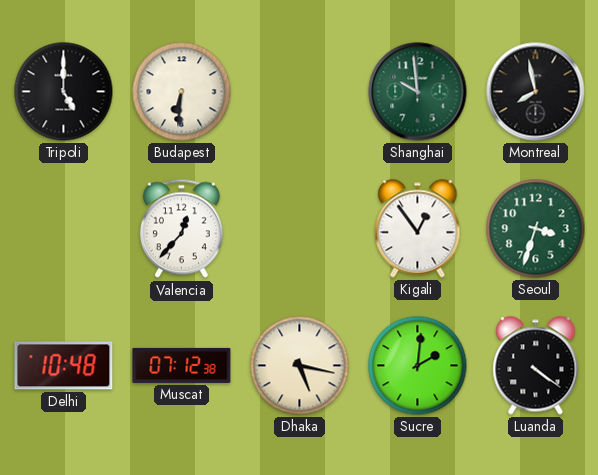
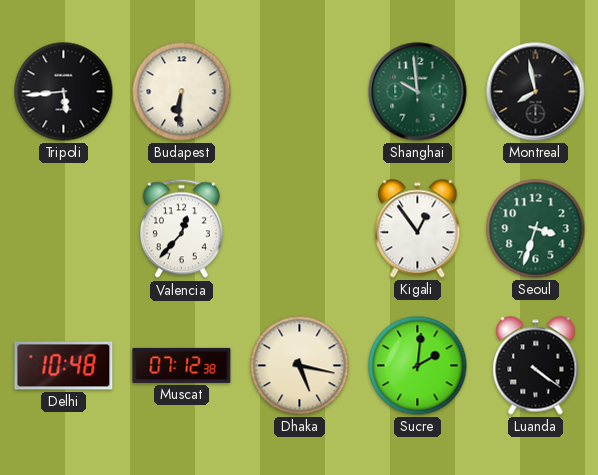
Tripoli: 5:00 -> 5:44
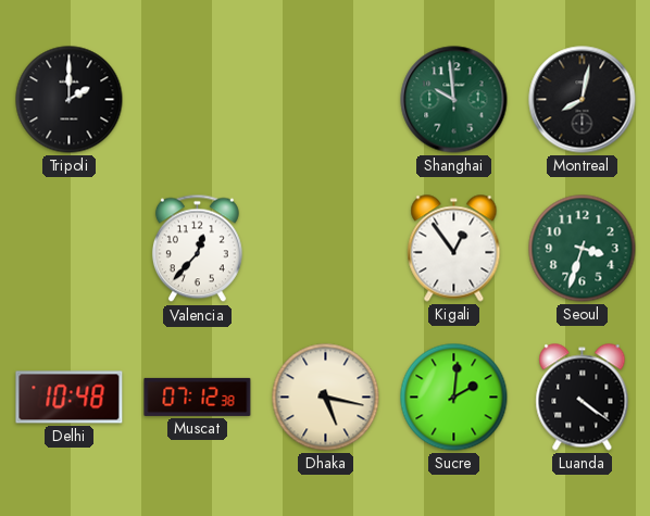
Tripoli: 5:44 -> 2:00
Budapest: 6:31 -> none
Montreal: 7:58 -> 8:02
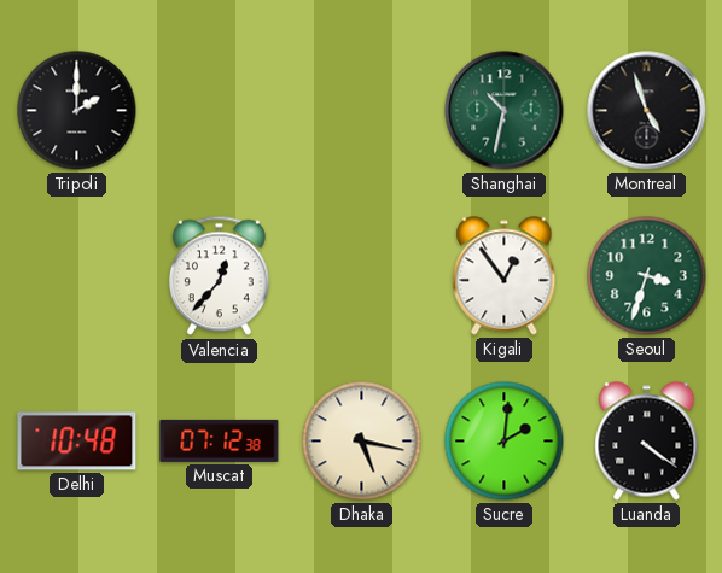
Shanghai: 9:59 -> 10:32
Montreal: 8:02 -> 4:57
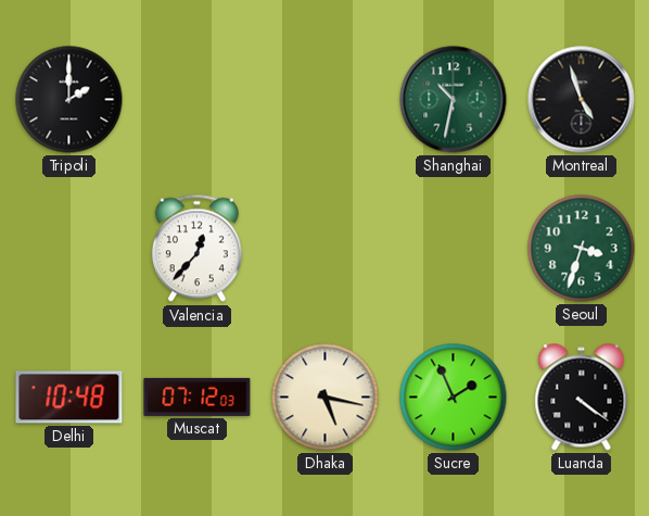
Kigali: 12:54 -> none
Muscat: 07:12:38 -> 07:12:03
Sucre: 2:01 -> 1:56
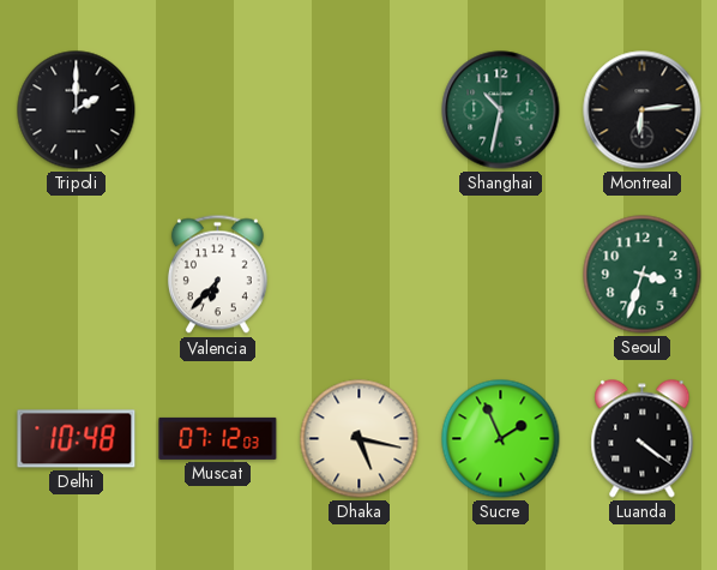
Montreal: 4:57 -> 6:14
Valencia: 12:37 -> 6:37
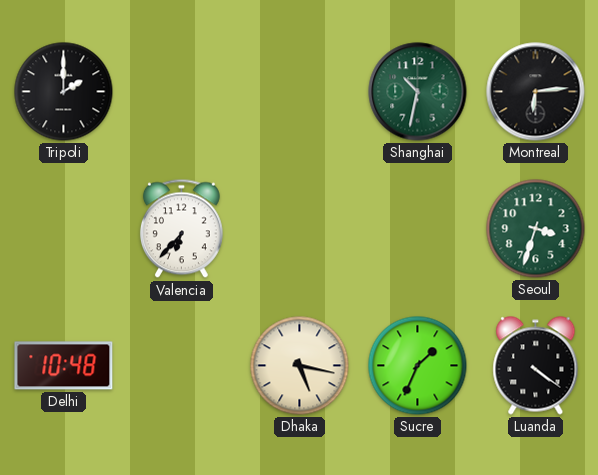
Muscat: 07:12 -> none
Sucre: 1:56 -> 1:34
